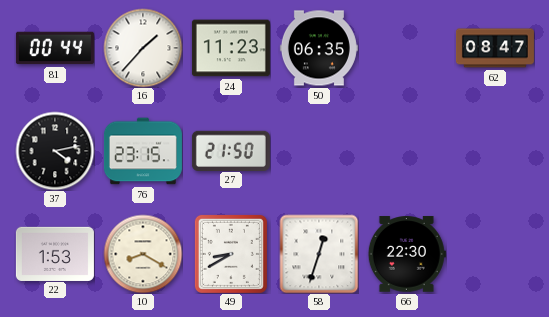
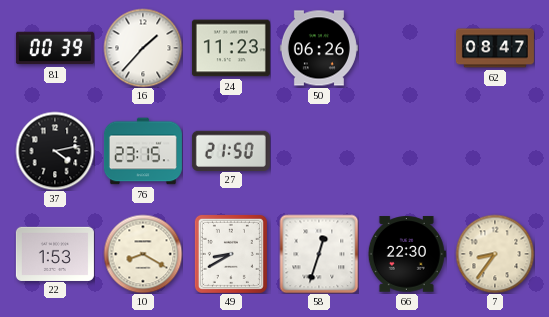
81: 00:44 -> 00:39
50: 06:35 -> 06:26
7: none -> 8:36
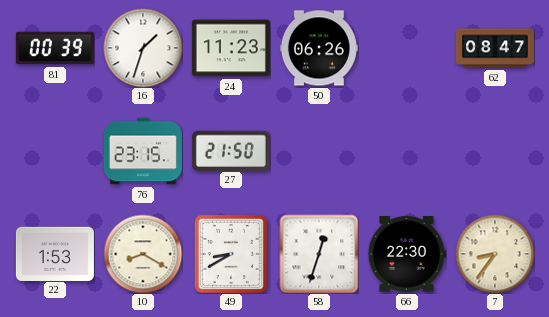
16: 1:37 -> 1:33
37: 4:13 -> none
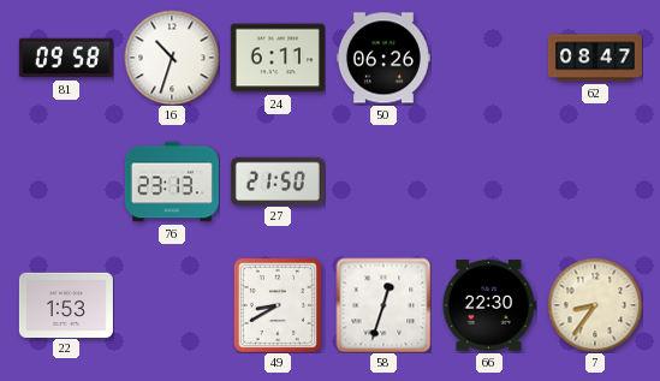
81: 00:39 -> 09:58
16: 1:33 -> 10:33
24: 11:23 -> 6:11
76: 23:15 -> 23:13
10: 8:20 -> none
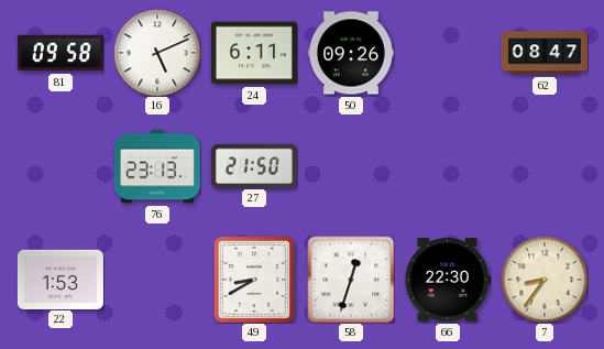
16: 10:33 -> 5:11
50: 06:26 -> 09:26
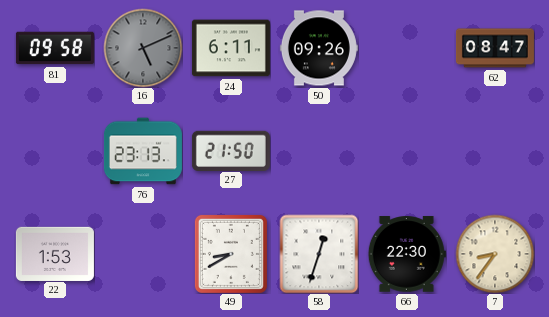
16 dial: white -> grey
